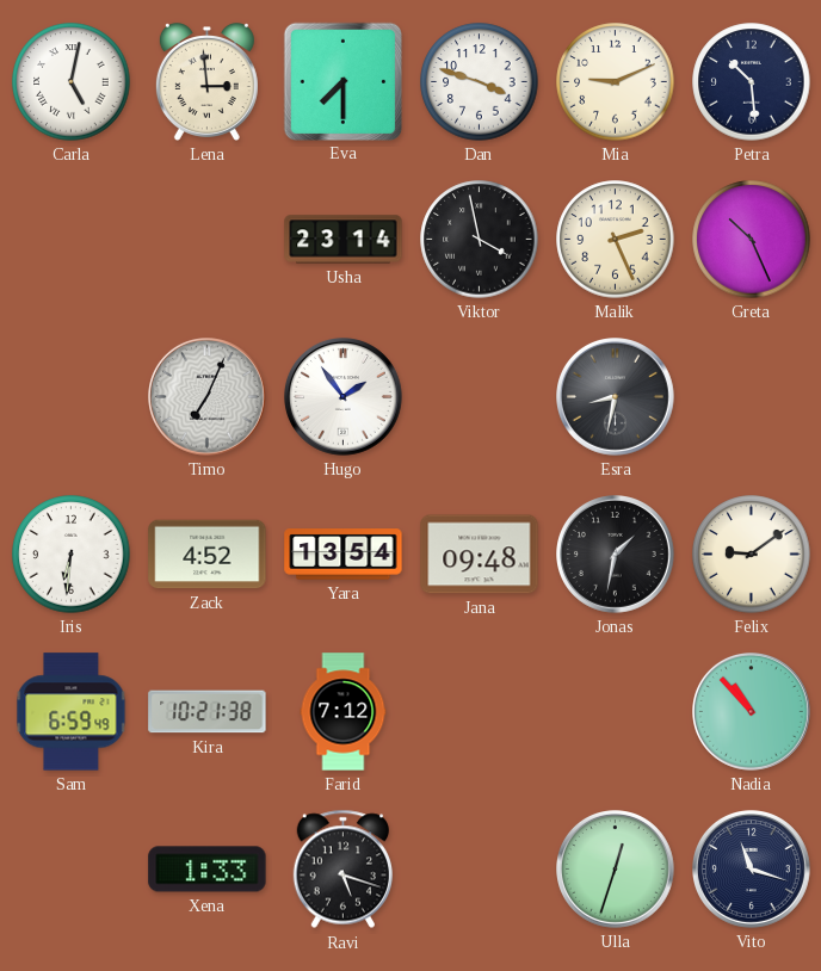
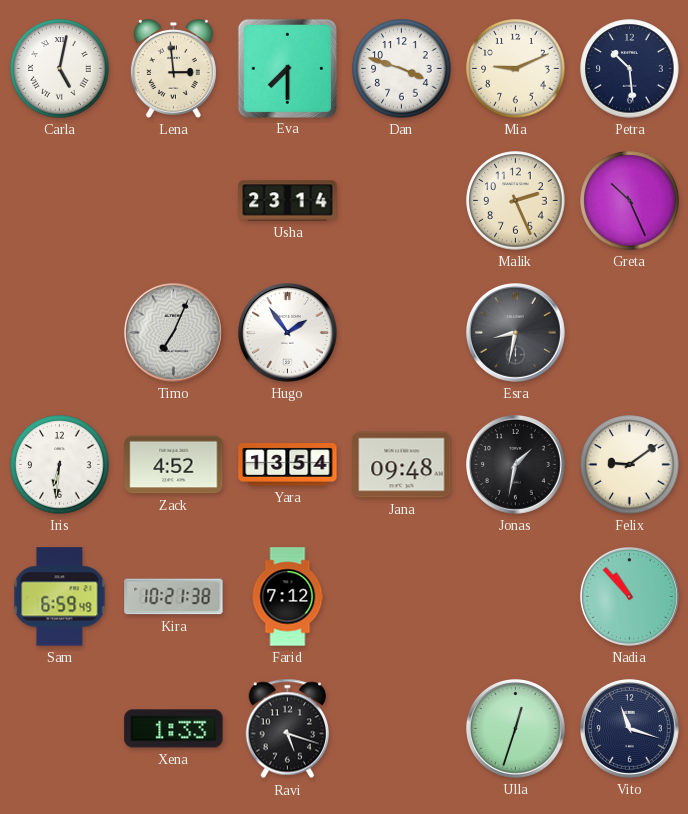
Viktor: 3:58 -> none
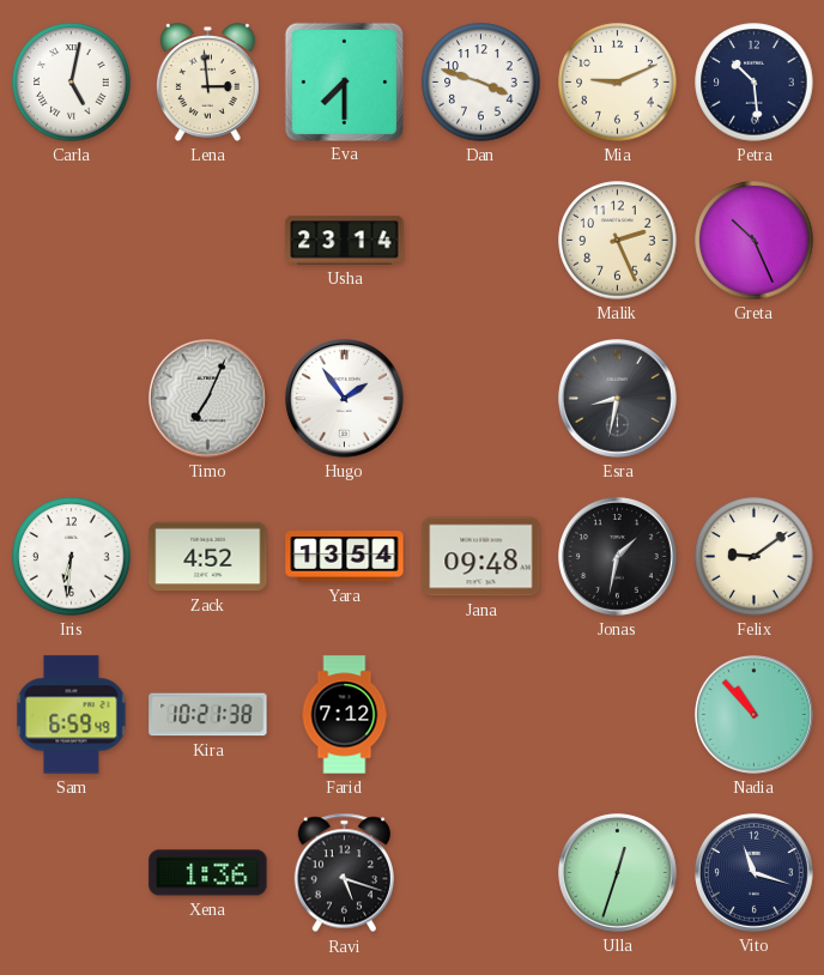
Xena: 1:33 -> 1:36
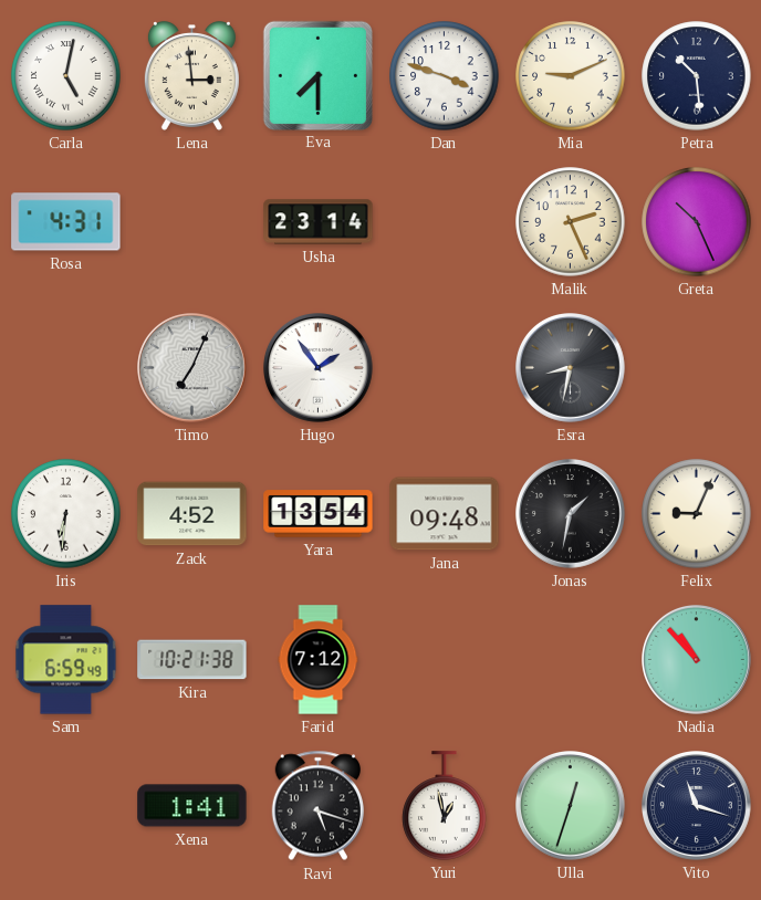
Rosa: none -> 4:31
Felix: 9:09 -> 9:04
Xena: 1:36 -> 1:41
Yuri: none -> 12:58
